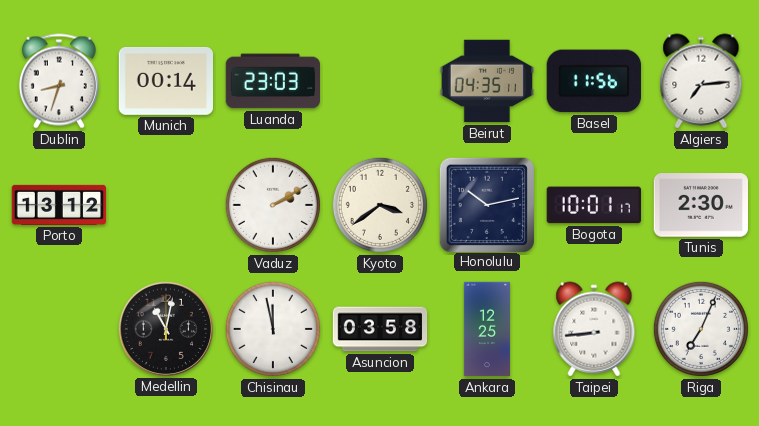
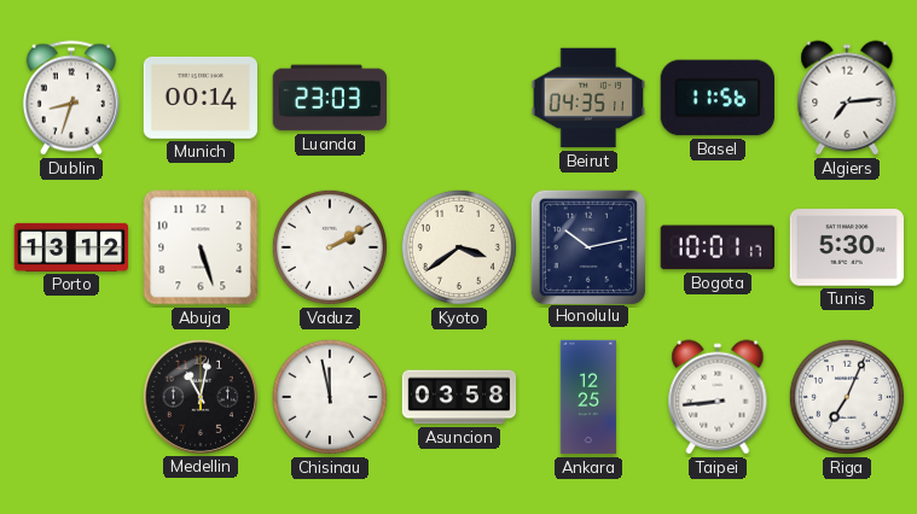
Abuja: none -> 5:27
Tunis: 2:30 -> 5:30
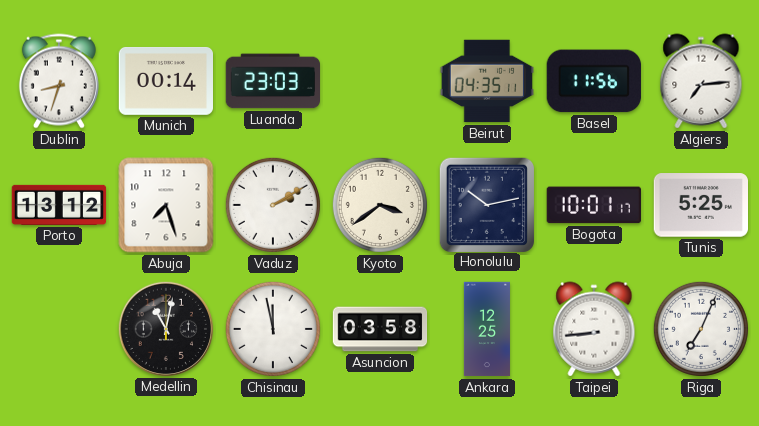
Abuja: 5:27 -> 7:27
Tunis: 5:30 -> 5:25
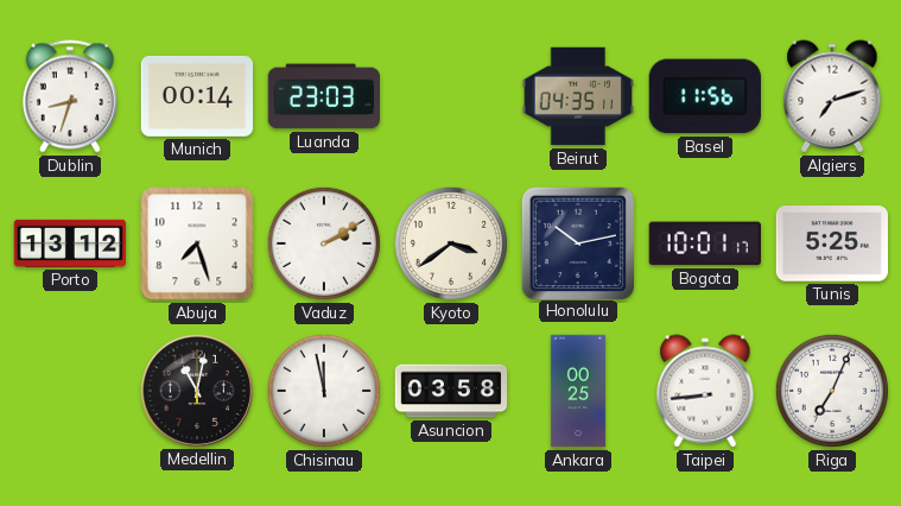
Algiers: 7:14 -> 7:12
Ankara: 12:25 -> 00:25
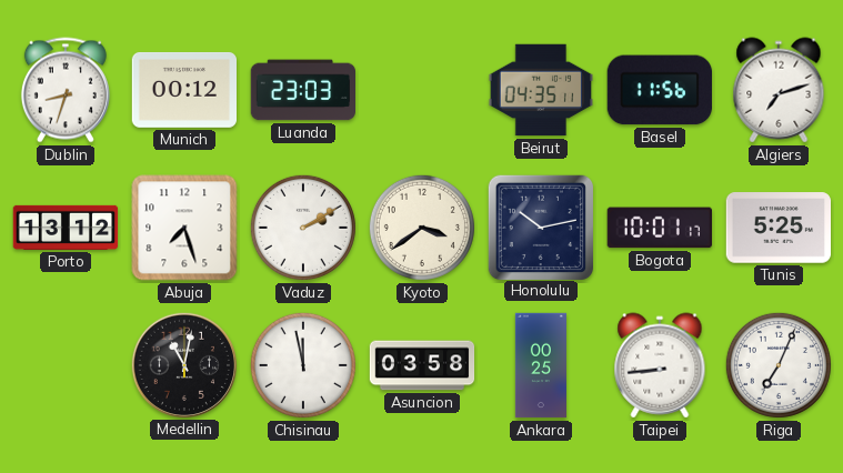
Munich: 00:14 -> 00:12
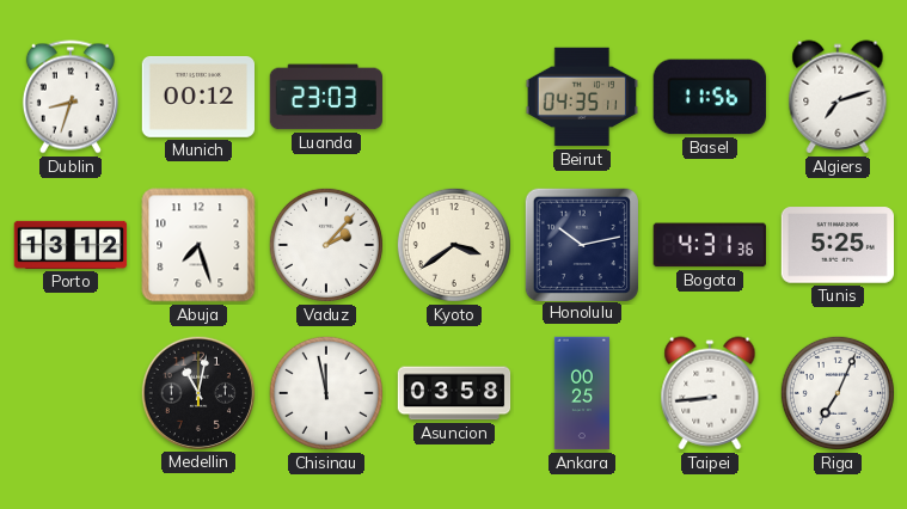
Vaduz: 2:10 -> 2:07
Bogota: 10:01 -> 4:31
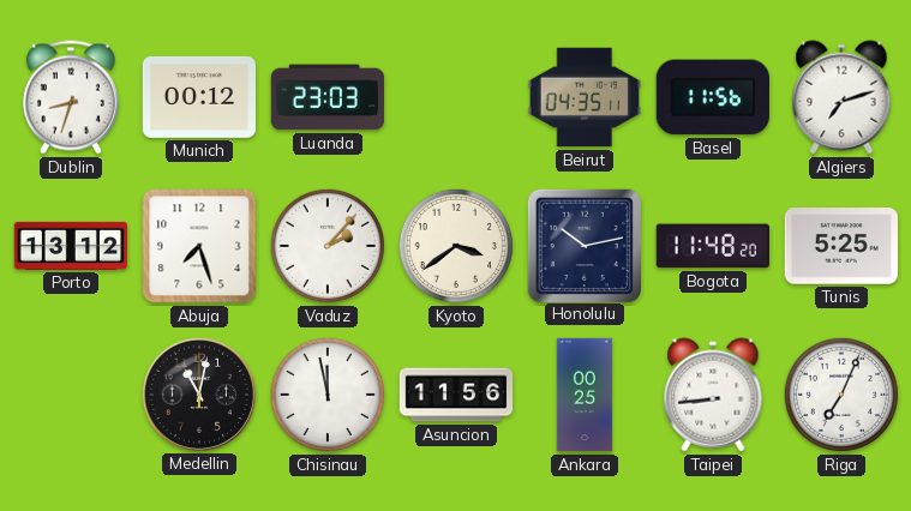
Bogota: 4:31 -> 11:48
Asuncion: 03:58 -> 11:56
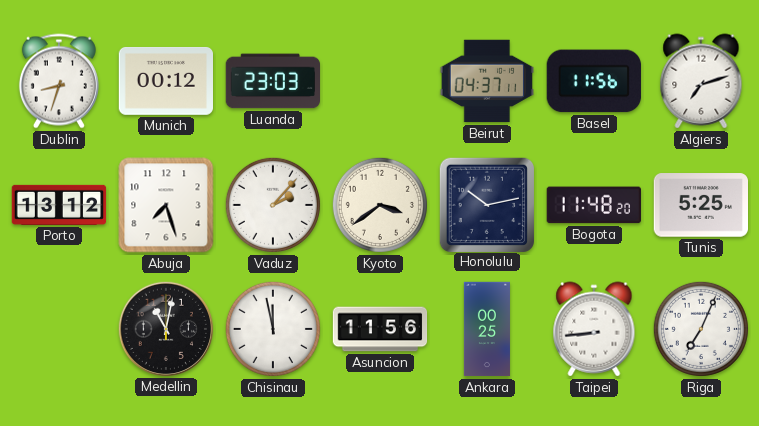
Beirut: 04:35 -> 04:37
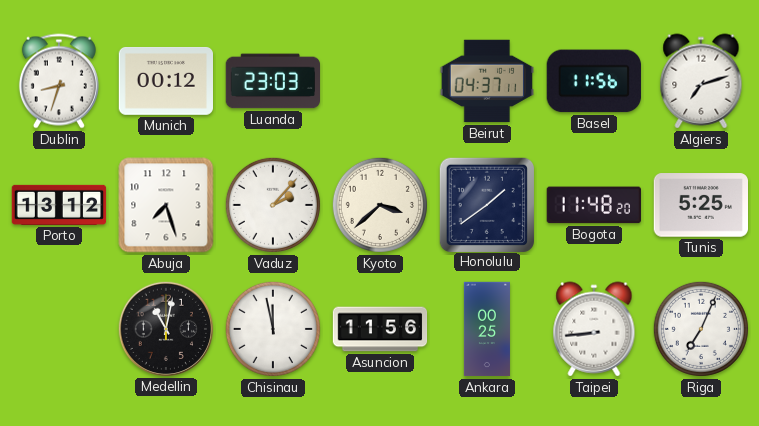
Kyoto: 3:39 -> 3:38
Honolulu: 10:13 -> 1:39
